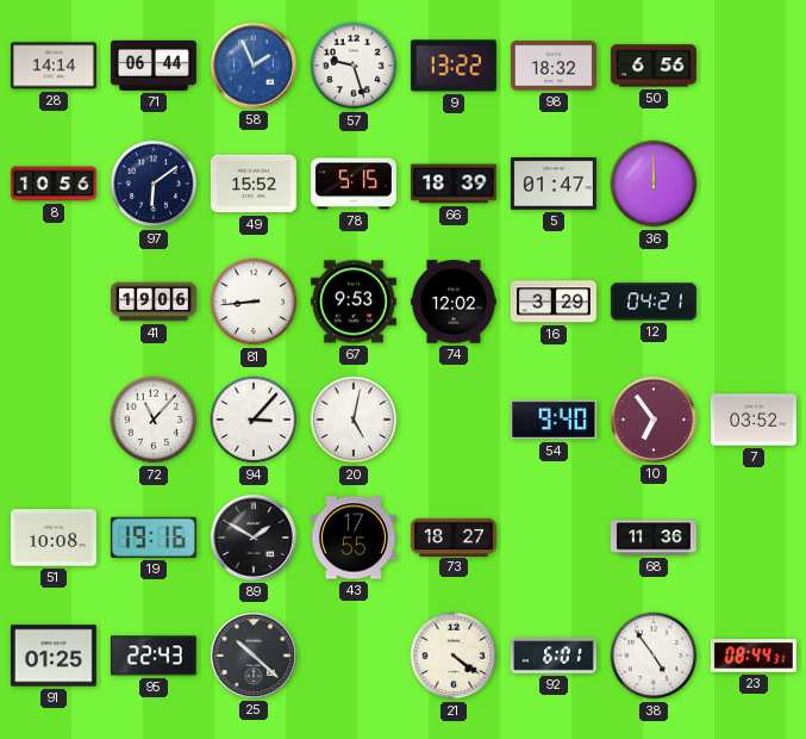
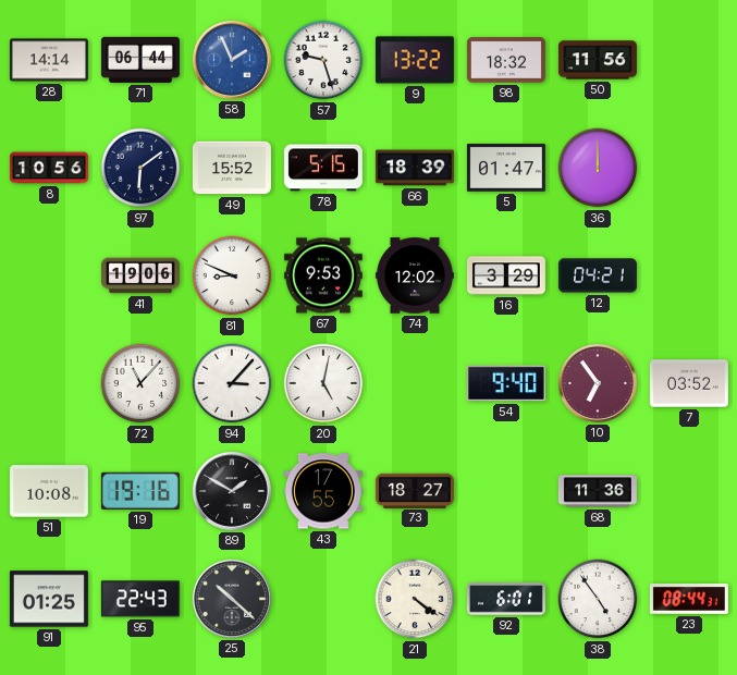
50: 6:56 -> 11:56
81: 8:44 -> 8:49
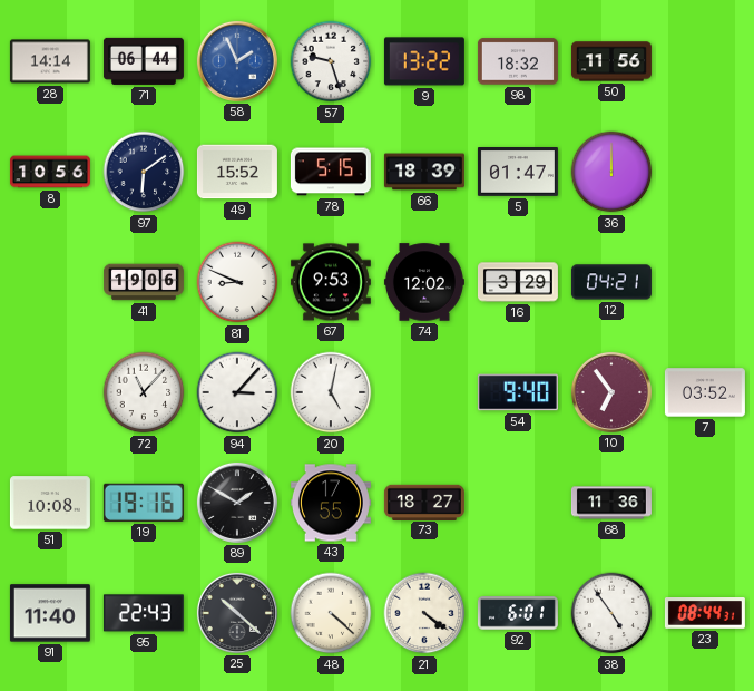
91: 01:25 -> 11:40
48: none -> 4:22
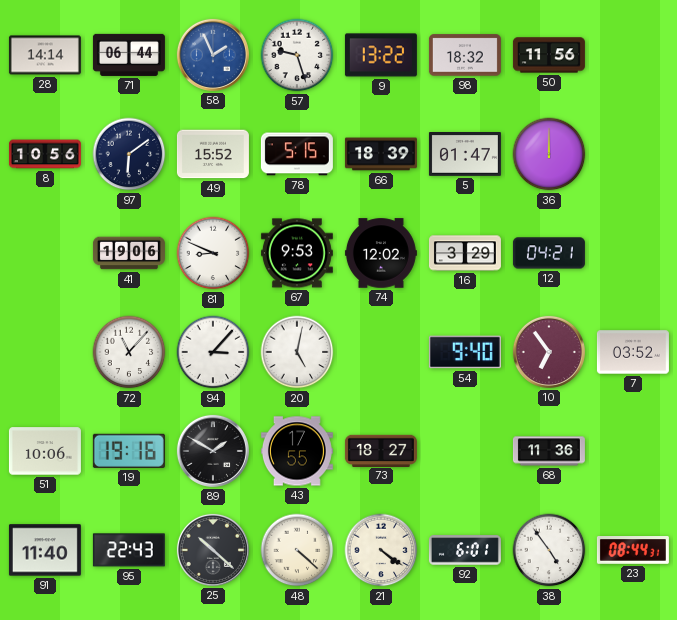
51: 10:08 -> 10:06
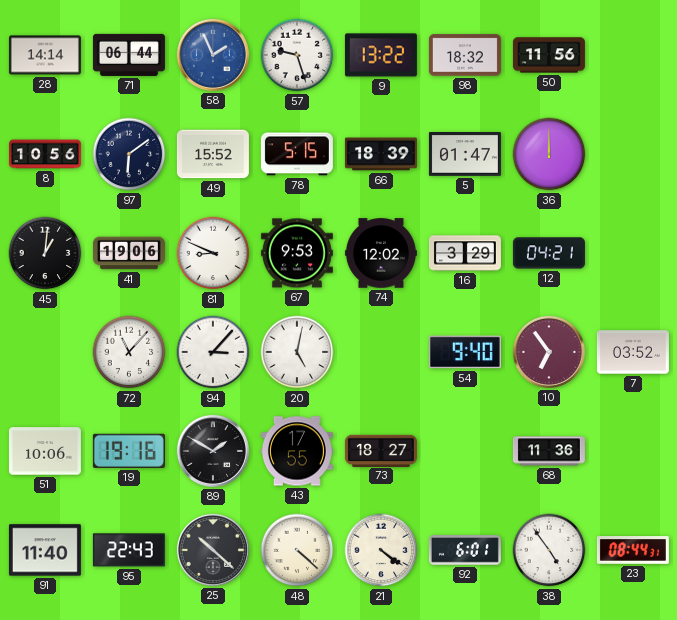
45: none -> 1:01
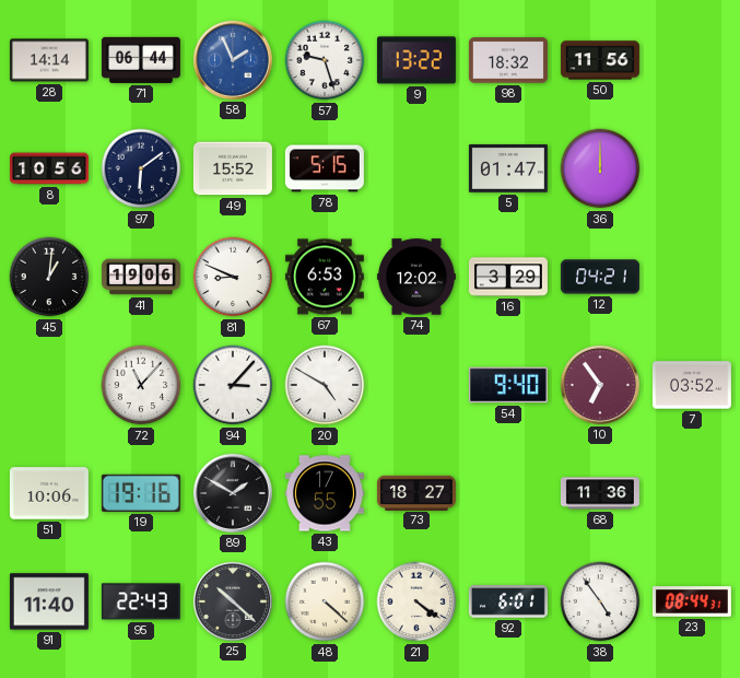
66: 18:39 -> none
67: 9:53 -> 6:53
20: 5:02 -> 4:50
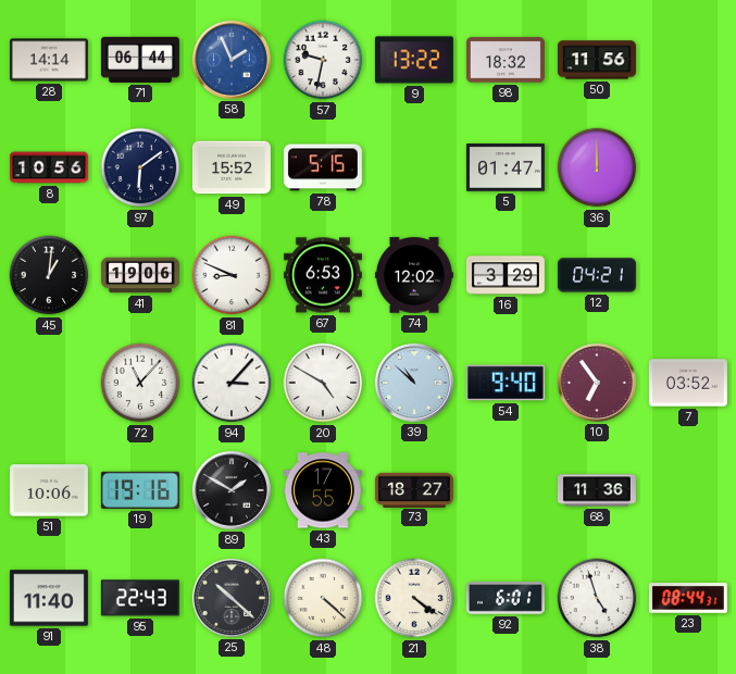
57: 9:27 -> 9:32
39: none -> 10:52
38: 4:54 -> 4:57
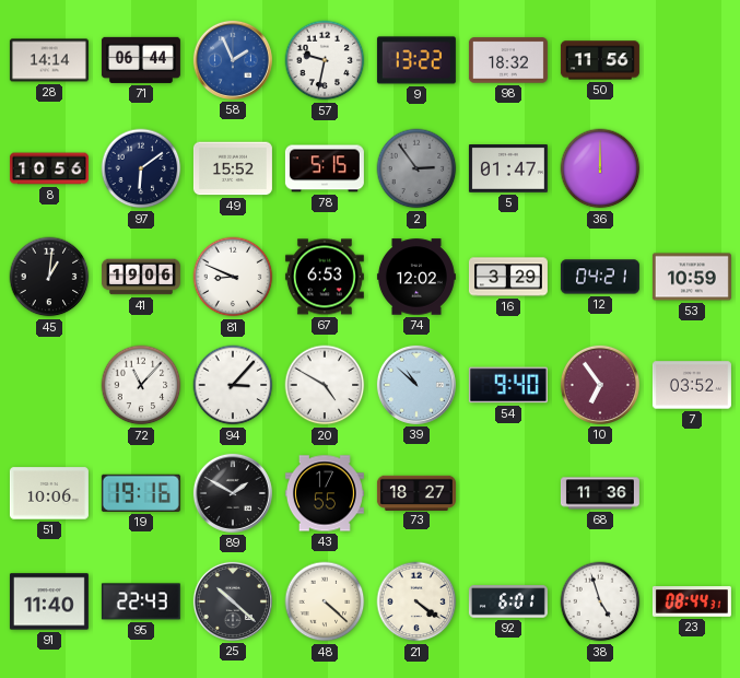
2: none -> 2:54
53: none -> 10:59
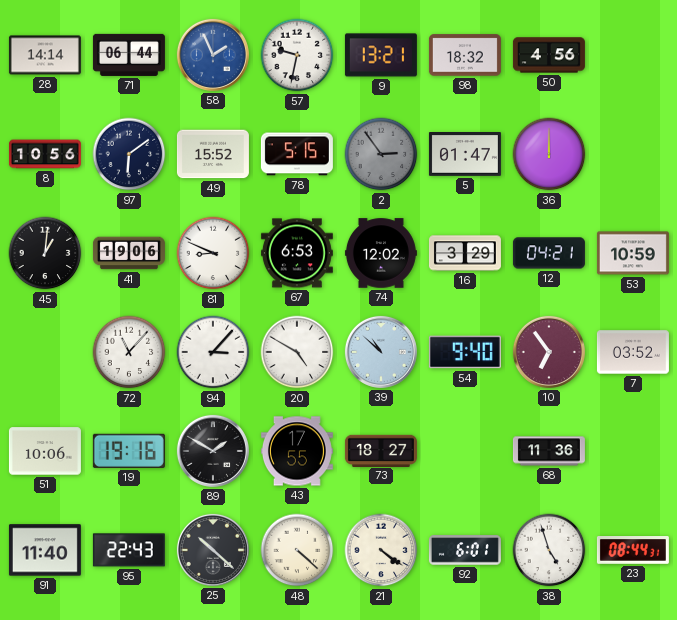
9: 13:22 -> 13:21
50: 11:56 -> 4:56
